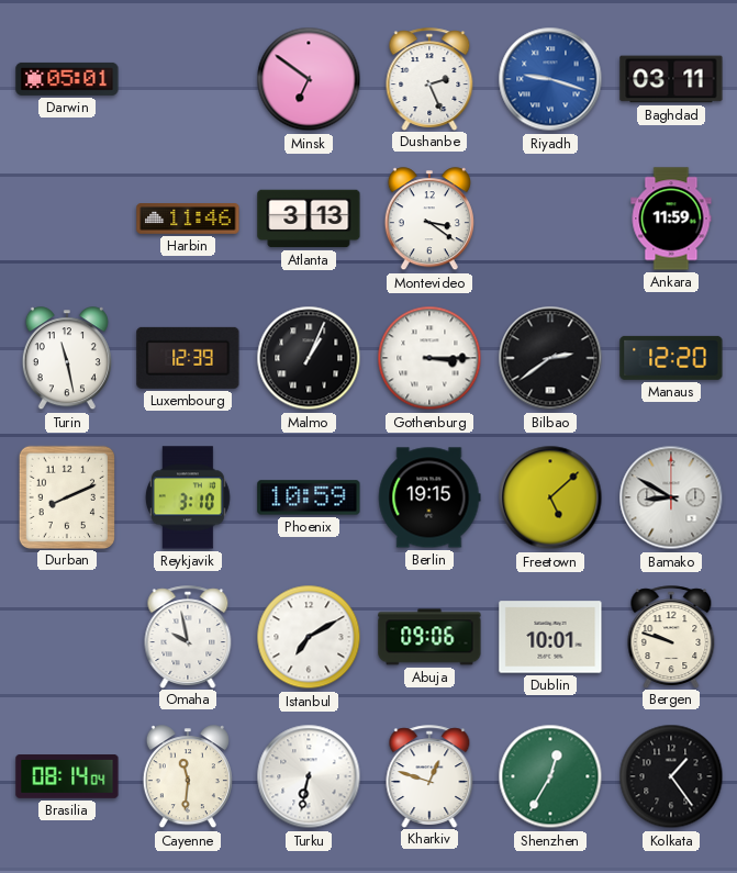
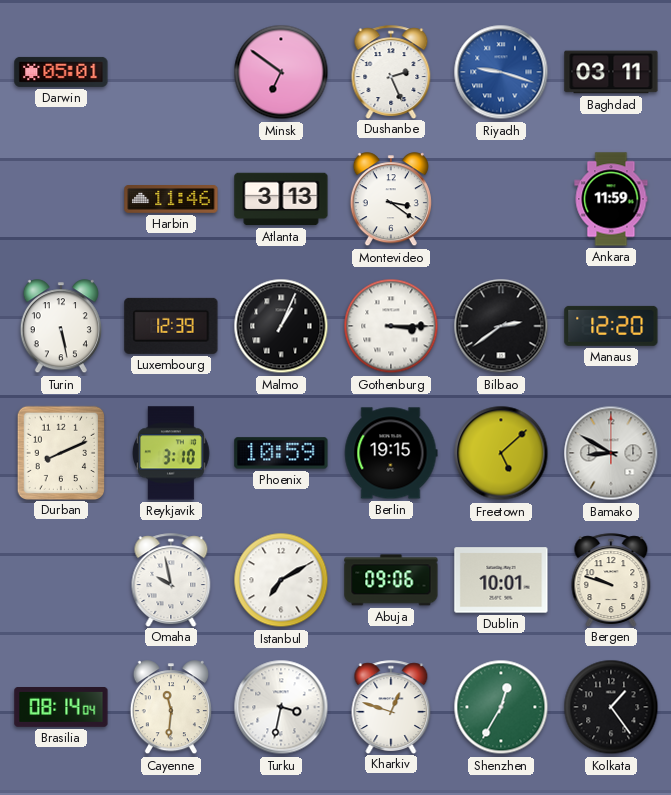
Turin: 11:28 -> 5:28
Turku: 6:32 -> 3:32
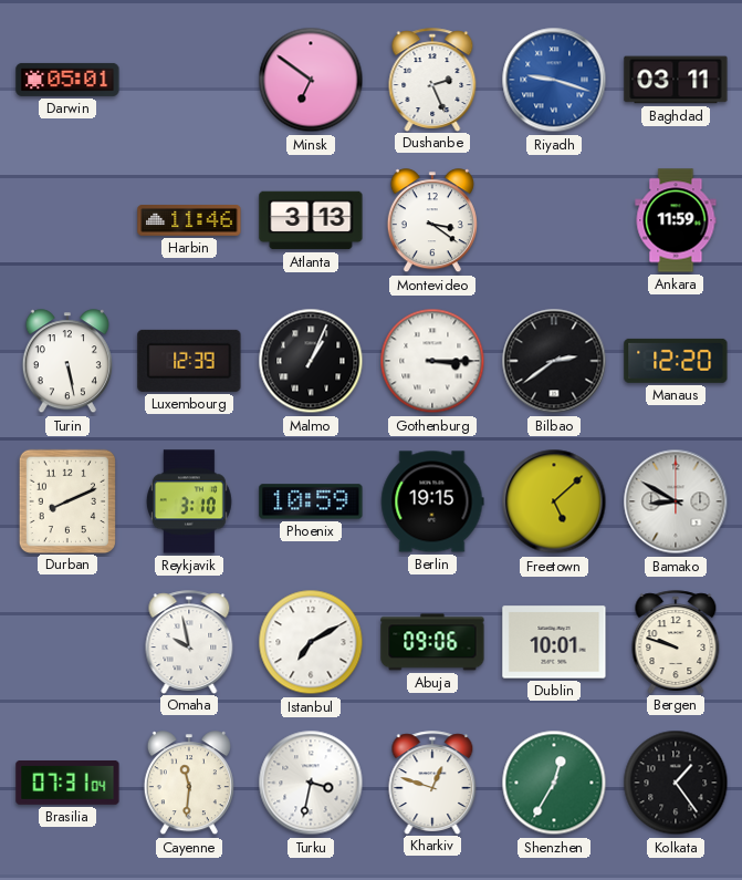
Brasilia: 08:14 -> 07:31
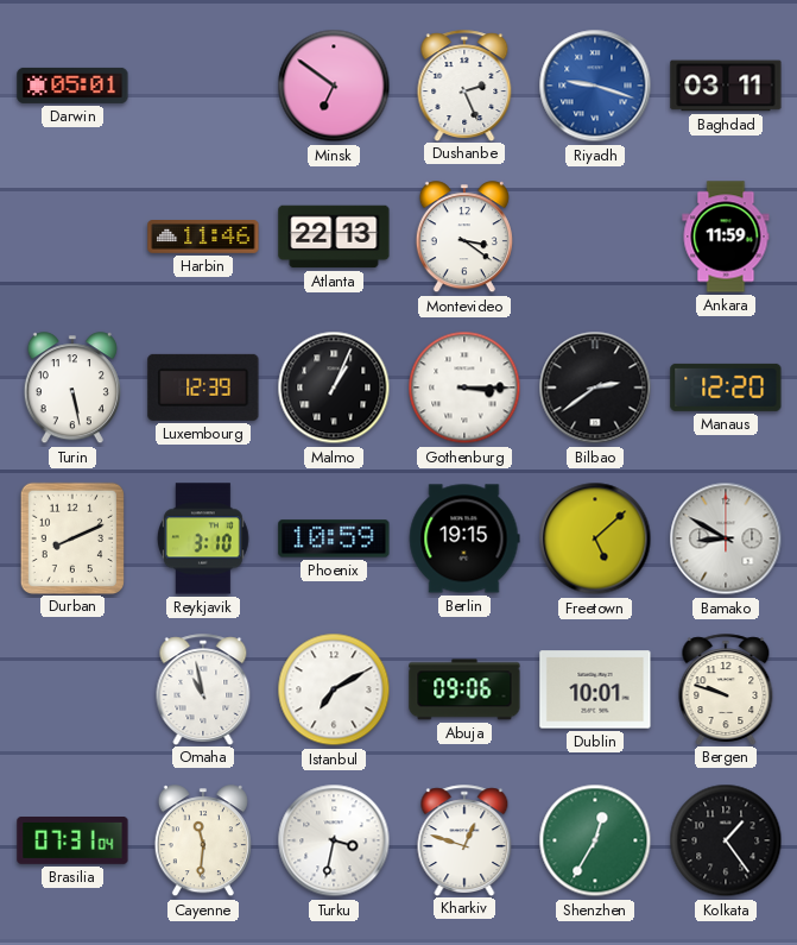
Atlanta: 3:13 -> 22:13
Omaha: 9:58 -> 10:58
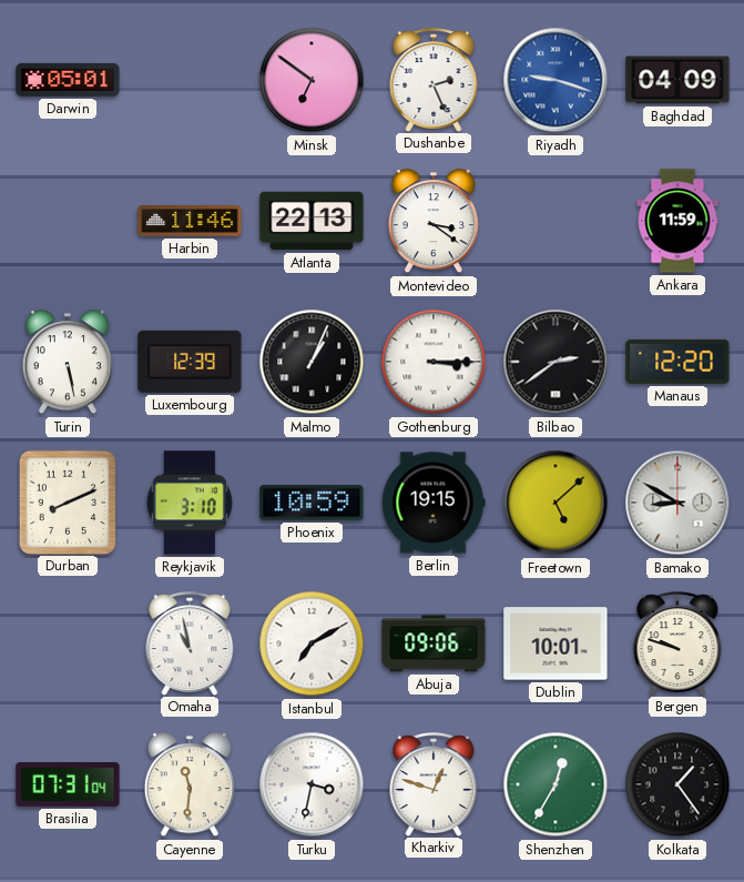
Baghdad: 03:11 -> 04:09
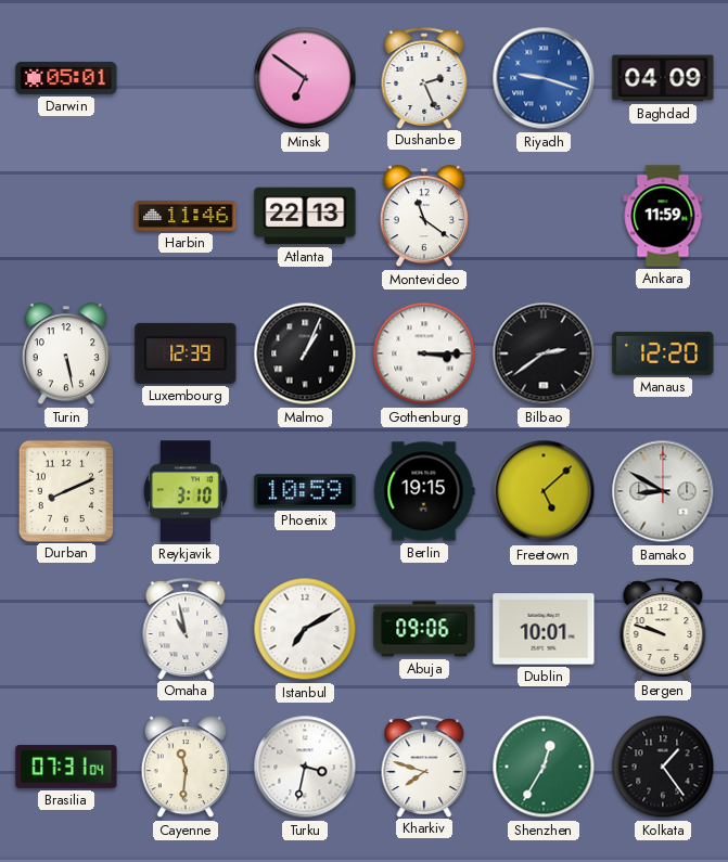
Montevideo: 3:21 -> 11:21
Kharkiv: 12:48 -> 7:48
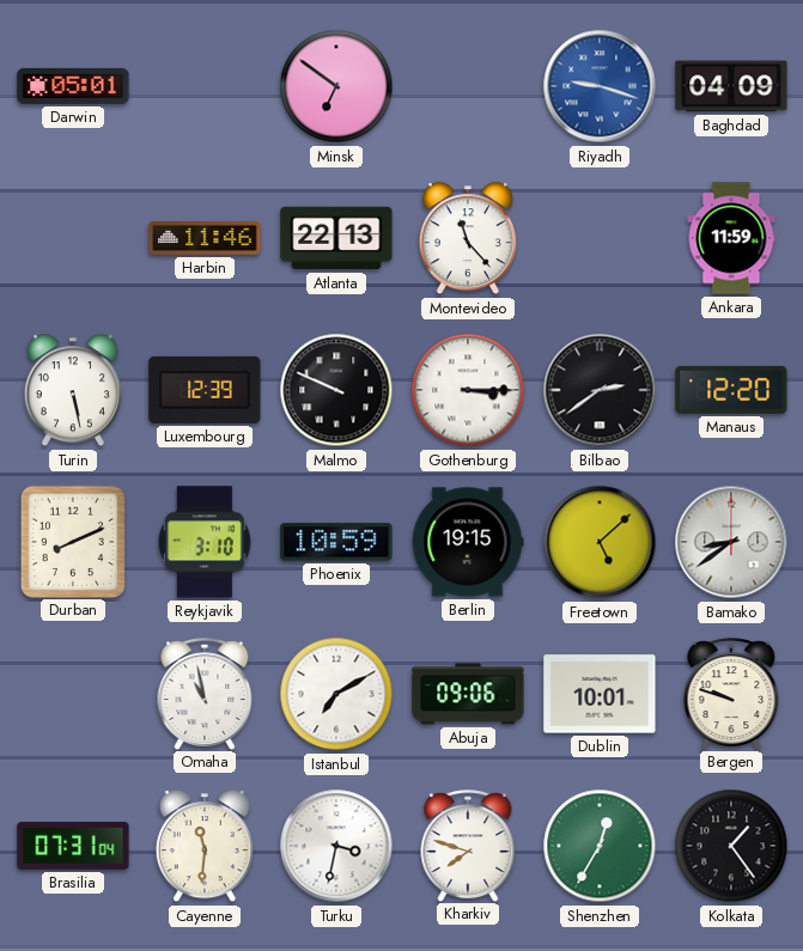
Dushanbe: 2:26 -> none
Montevideo: 11:21 -> 11:23
Malmo: 1:04 -> 9:49
Bamako: 8:50 -> 8:39
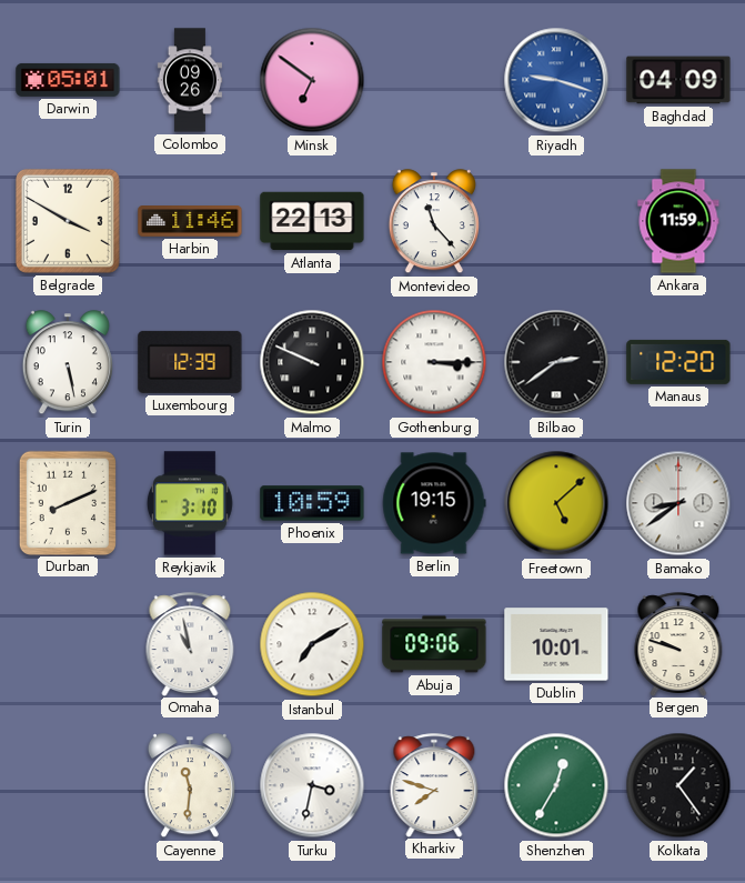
Colombo: none -> 09:26
Belgrade: none -> 3:50
Brasilia: 07:31 -> none
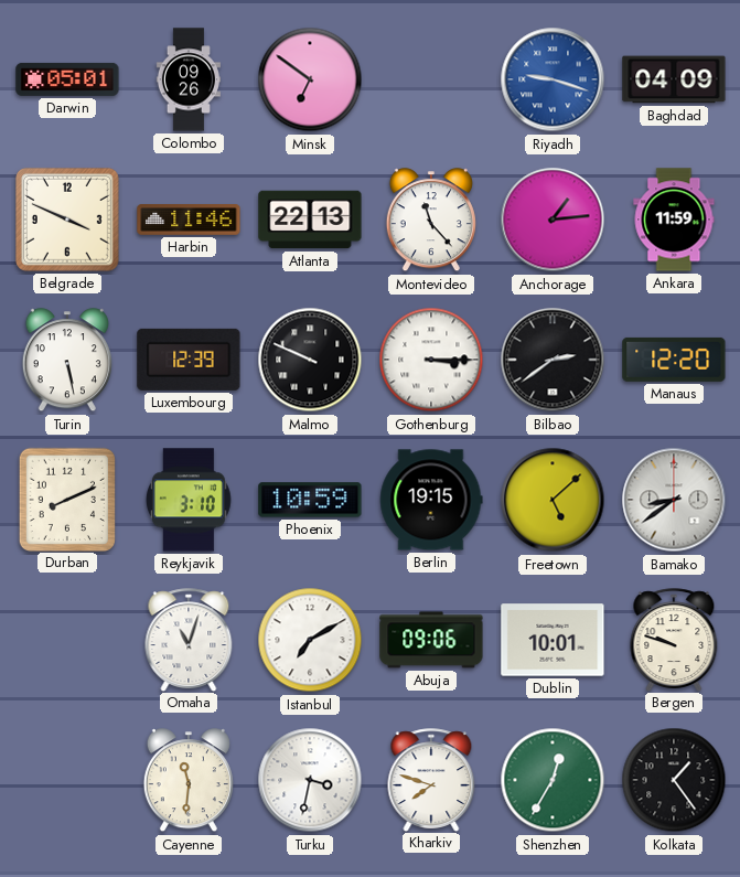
Belgrade: 3:50 -> 3:49
Anchorage: none -> 1:14
Omaha: 10:58 -> 11:03
